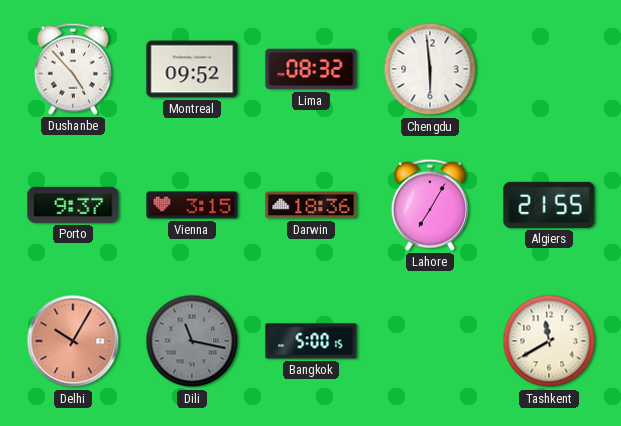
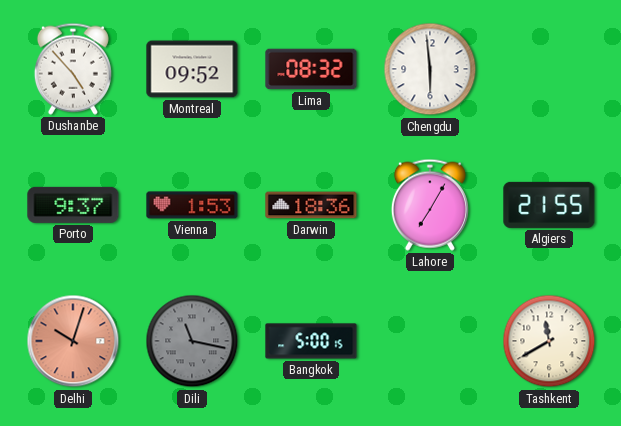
Vienna: 3:15 -> 1:53
Delhi: 10:05 -> 10:03
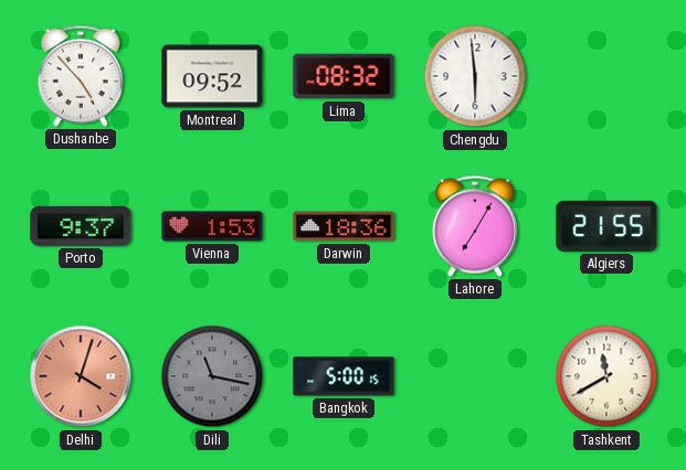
Delhi: 10:03 -> 4:03
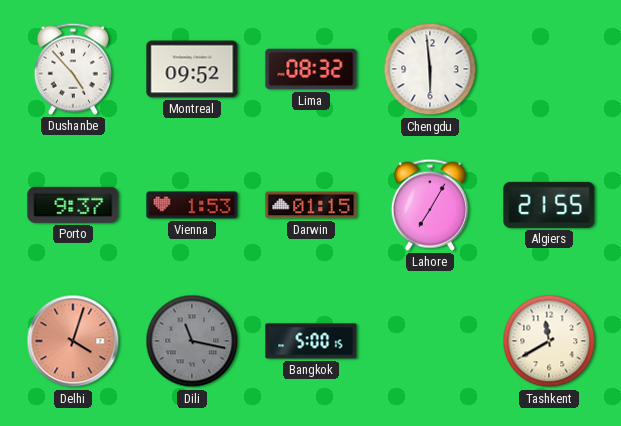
Darwin: 18:36 -> 01:15
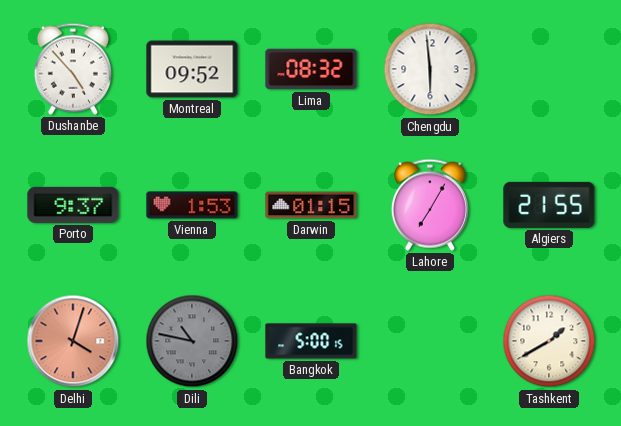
Dili: 11:17 -> 10:47
Tashkent: 11:40 -> 1:40
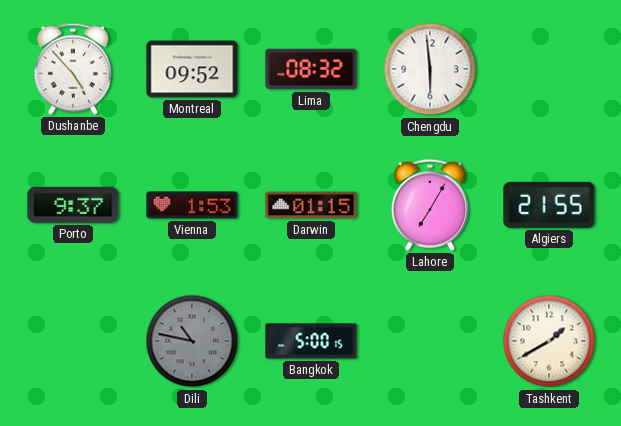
Delhi: 4:03 -> none
